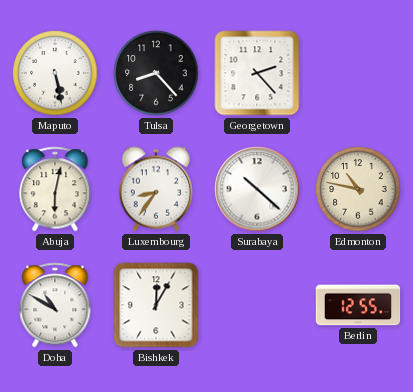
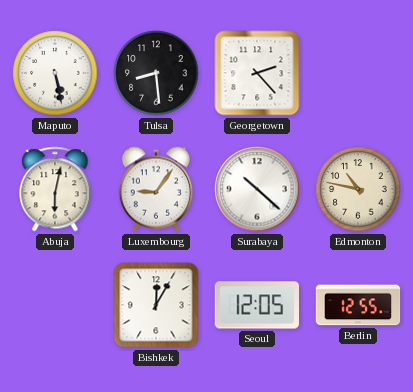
Tulsa: 8:23 -> 8:29
Luxembourg: 8:36 -> 9:06
Doha: 10:50 -> none
Seoul: none -> 12:05
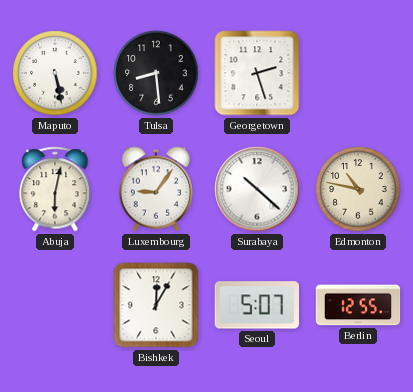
Georgetown: 2:23 -> 2:27
Seoul: 12:05 -> 5:07
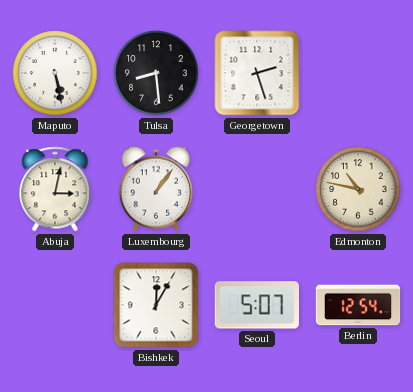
Abuja: 6:02 -> 3:02
Luxembourg: 9:06 -> 1:06
Surabaya: 10:22 -> none
Berlin: 12:55 -> 12:54
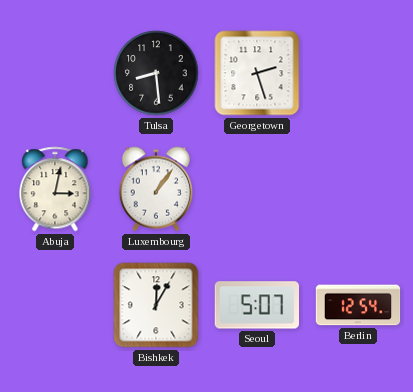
Maputo: 5:28 -> none
Edmonton: 10:47 -> none
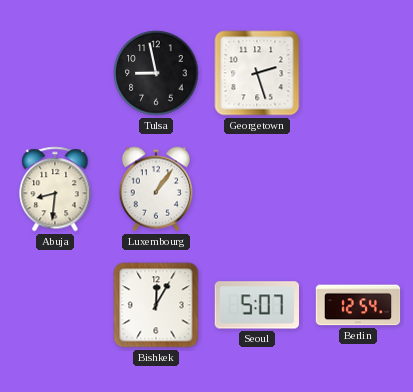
Tulsa: 8:29 -> 8:58
Abuja: 3:02 -> 8:31
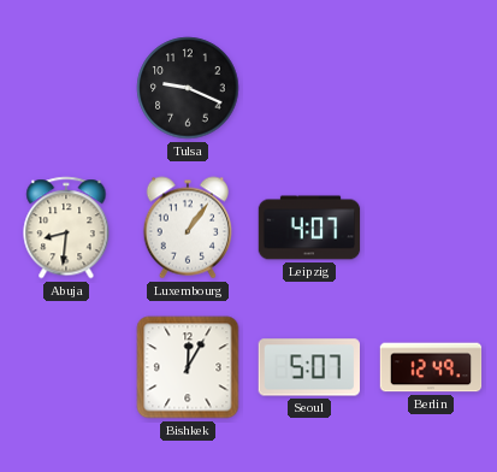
Tulsa: 8:58 -> 9:19
Georgetown: 2:27 -> none
Leipzig: none -> 4:07
Berlin: 12:54 -> 12:49
